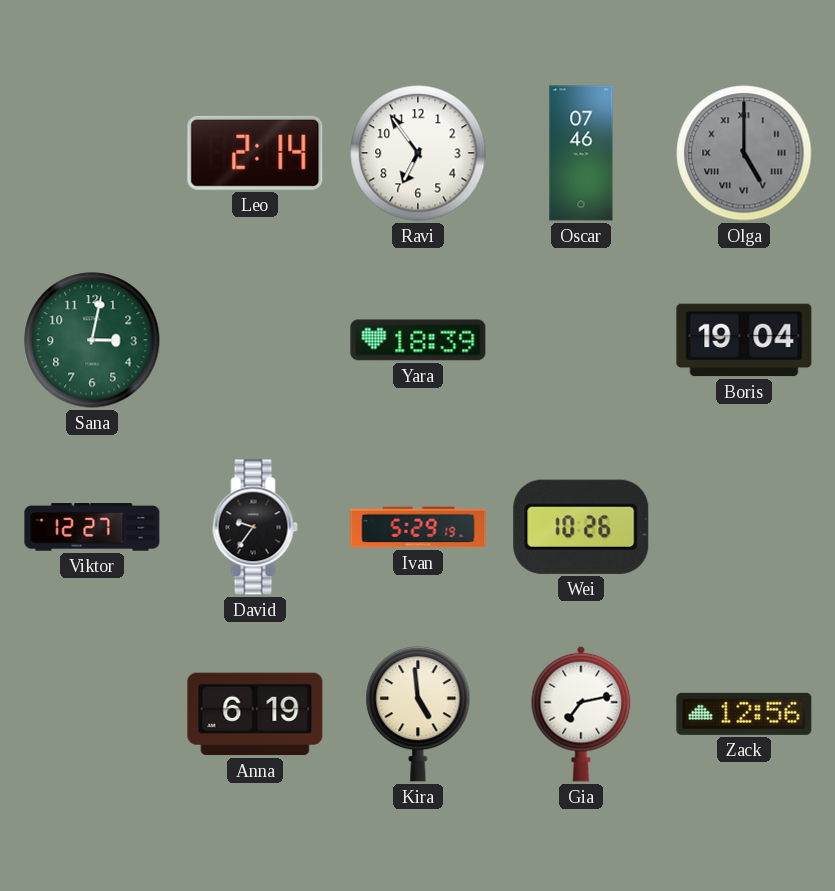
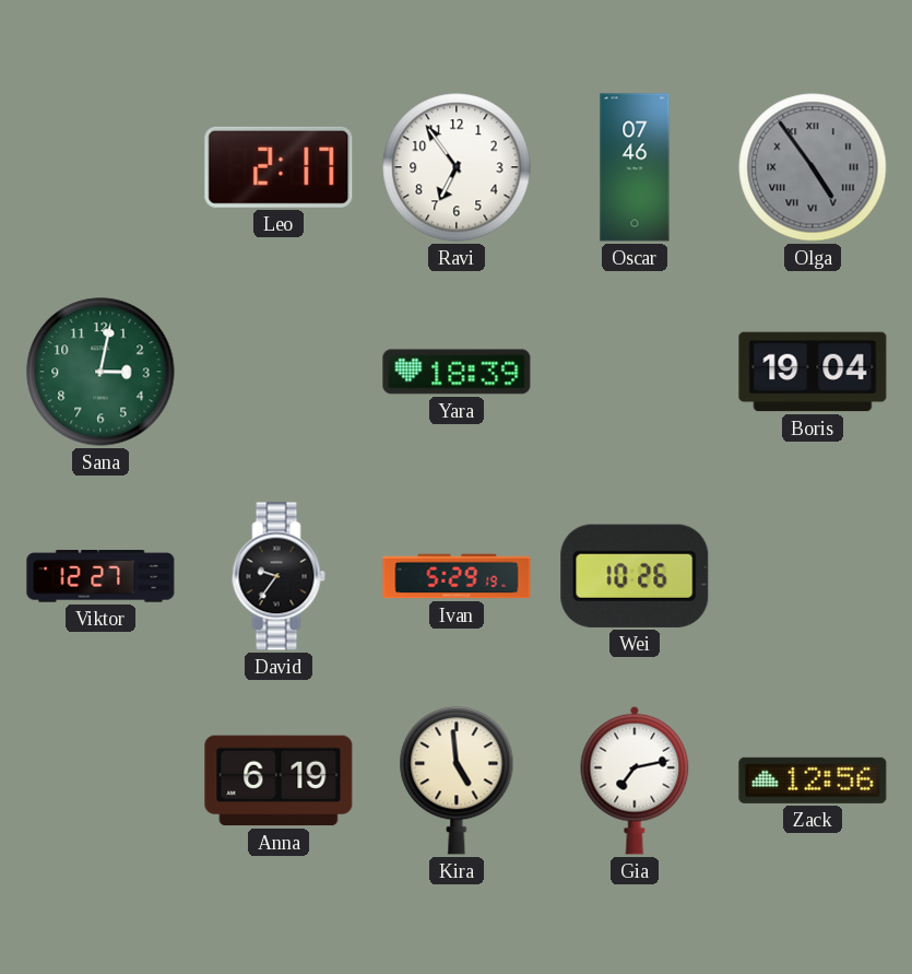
Leo: 2:14 -> 2:17
Olga: 5:00 -> 4:54
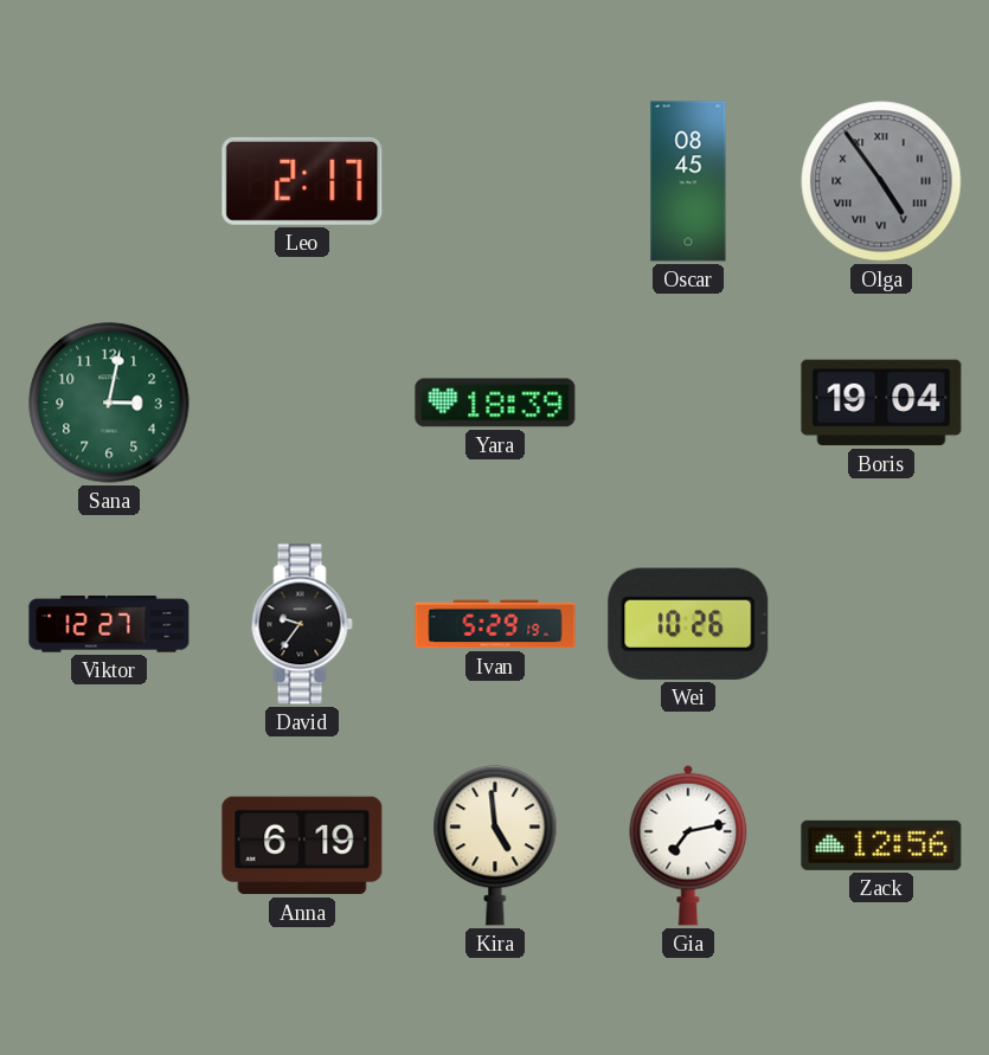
Ravi: 6:54 -> none
Oscar: 07:46 -> 08:45
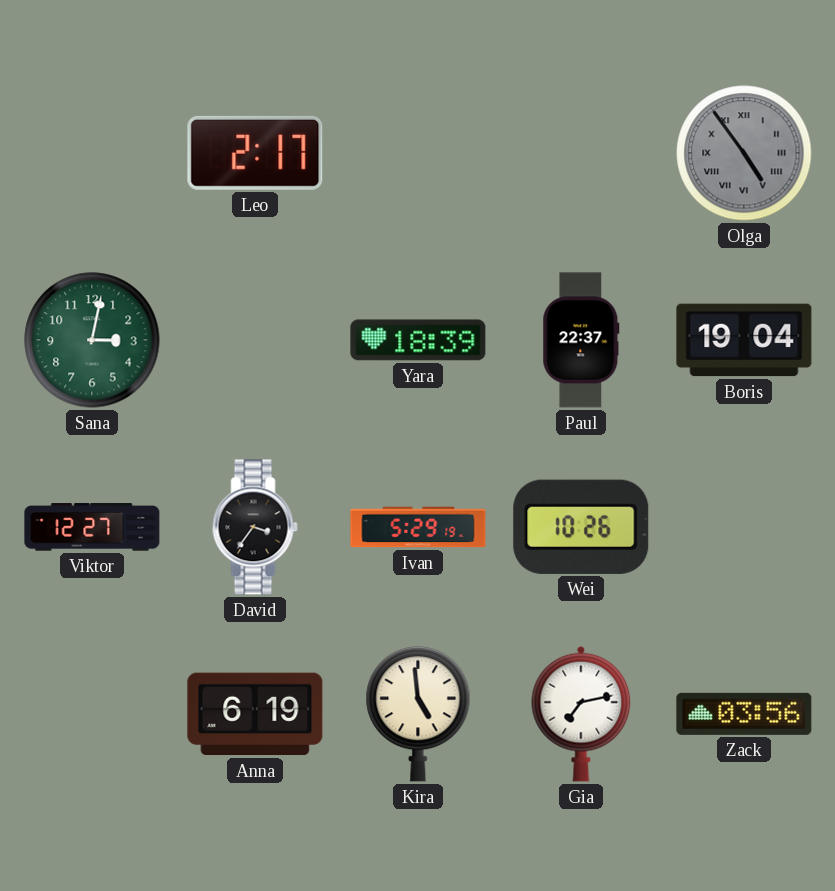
Oscar: 08:45 -> none
Paul: none -> 22:37
David: 9:36 -> 3:36
Zack: 12:56 -> 03:56
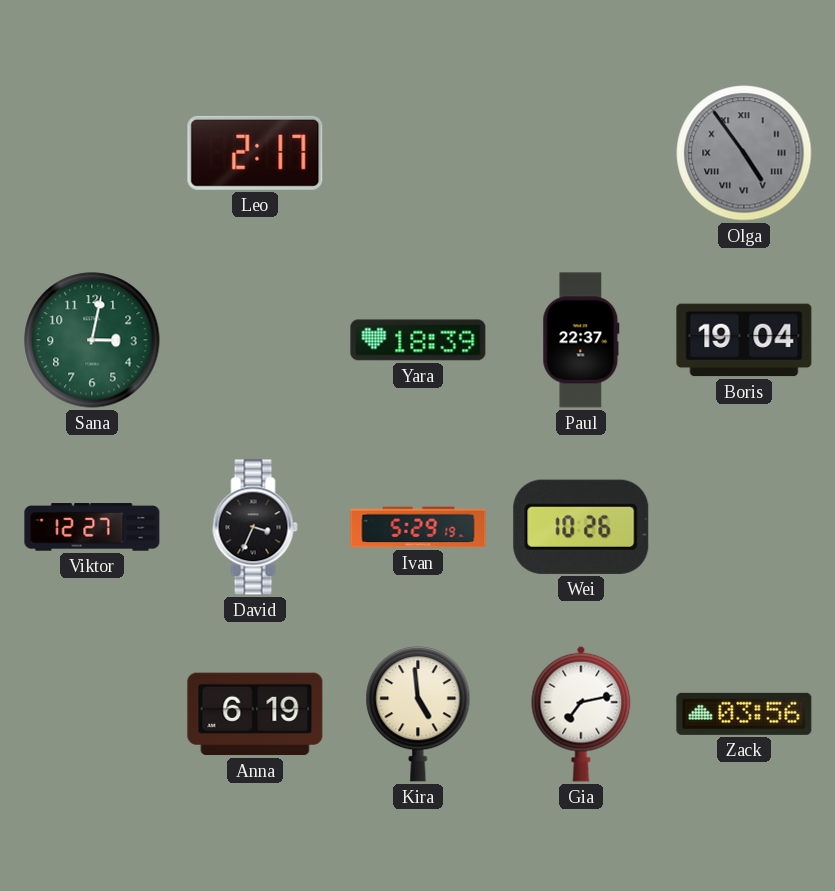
David: 3:36 -> 3:34
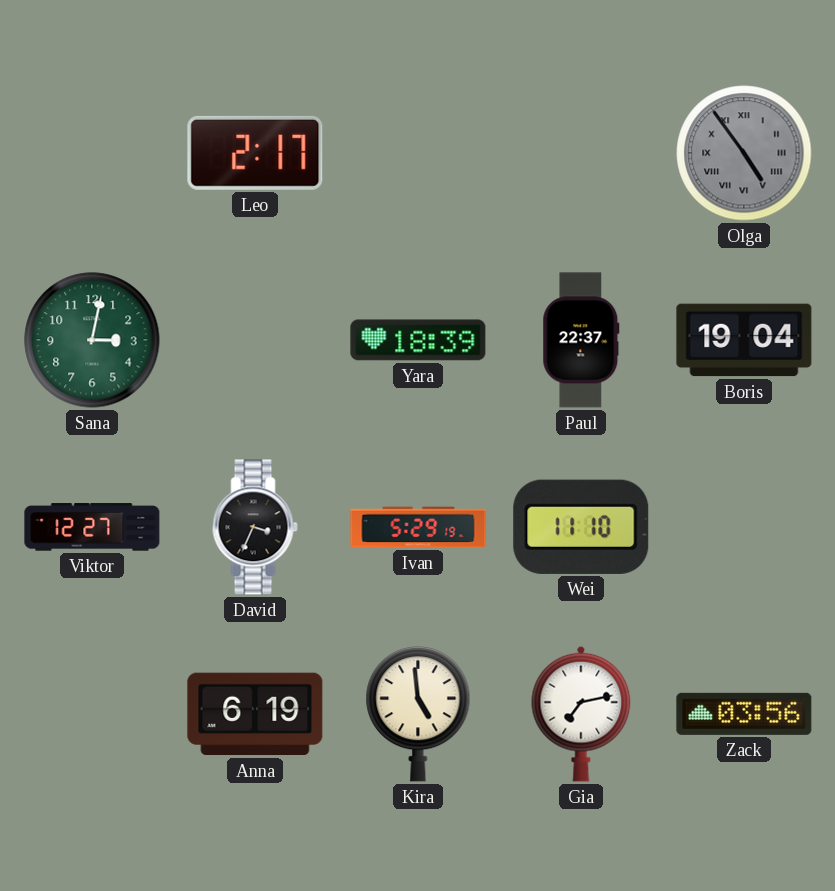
Wei: 10:26 -> 11:10
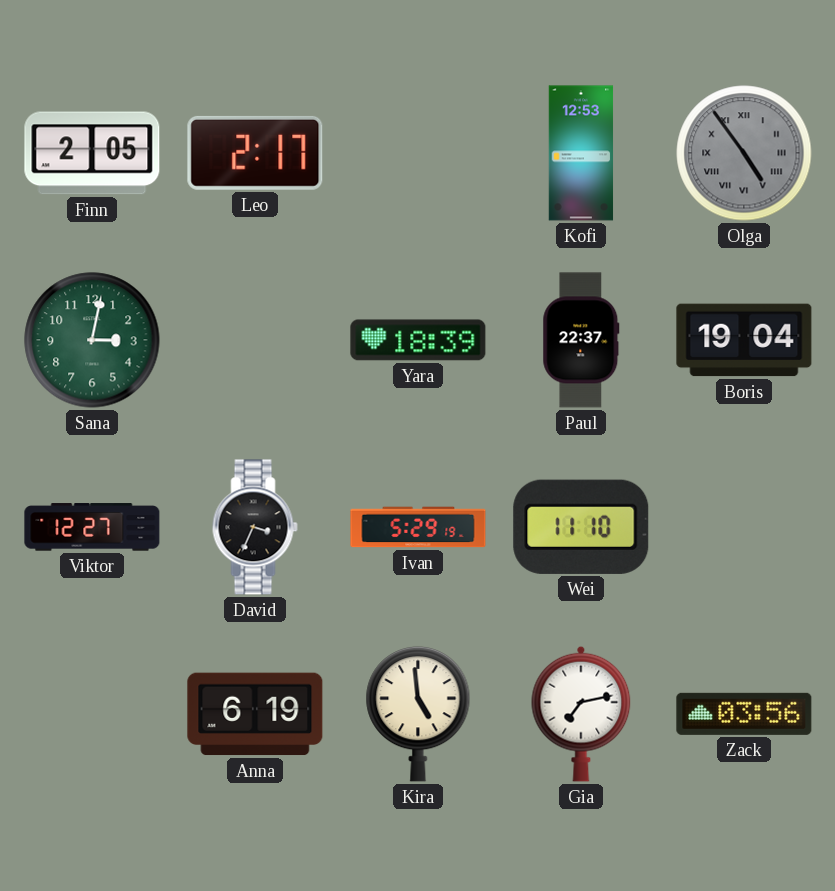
Finn: none -> 2:05
Kofi: none -> 12:53
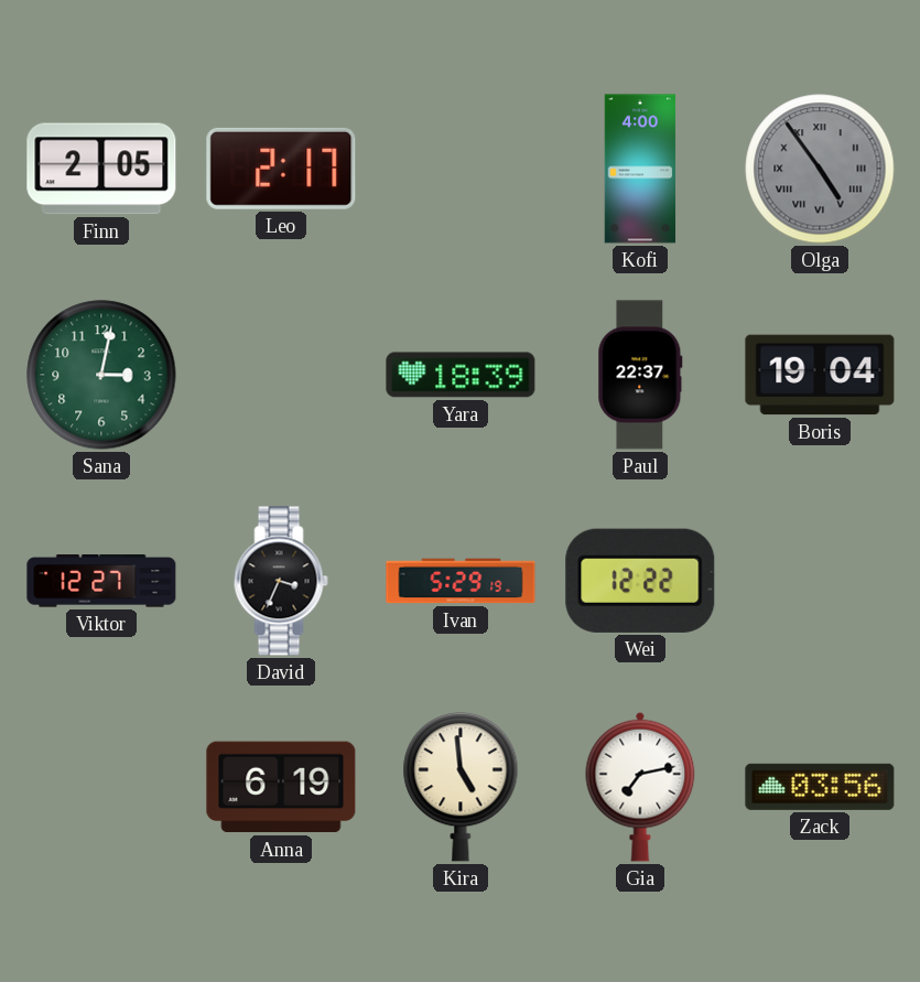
Kofi: 12:53 -> 4:00
Wei: 11:10 -> 12:22
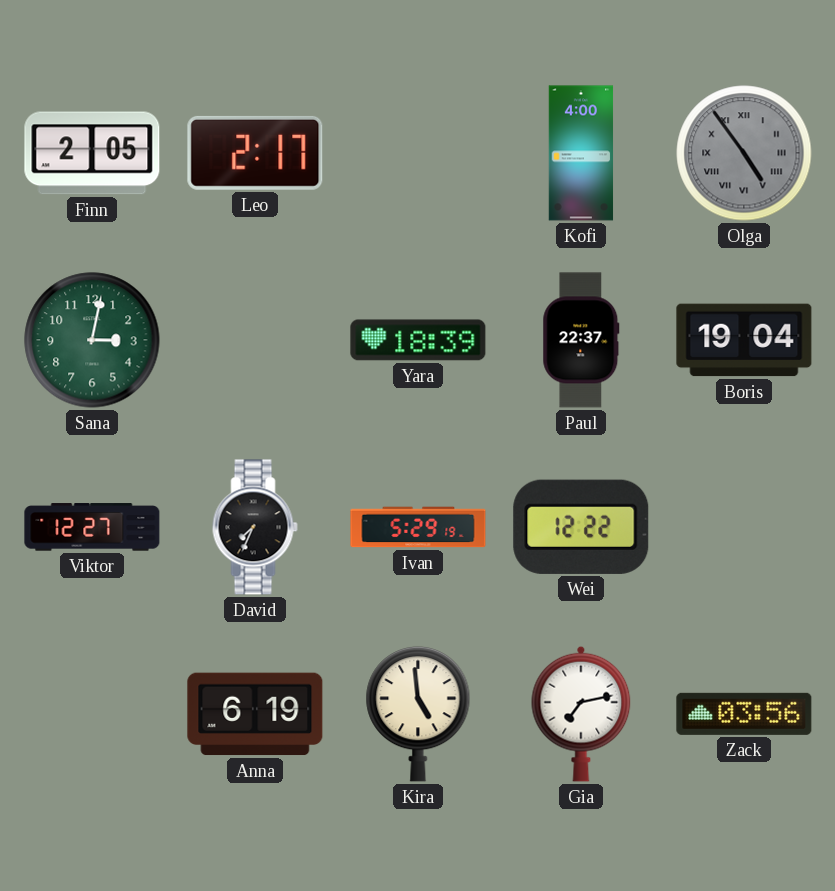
David: 3:34 -> 7:34
